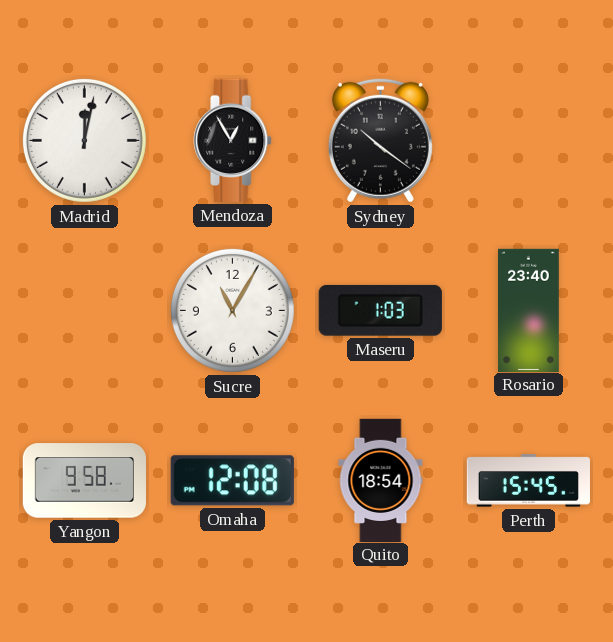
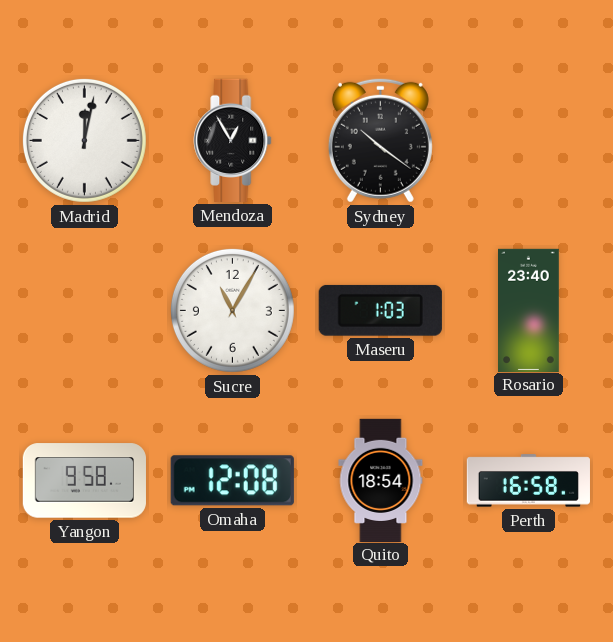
Perth: 15:45 -> 16:58
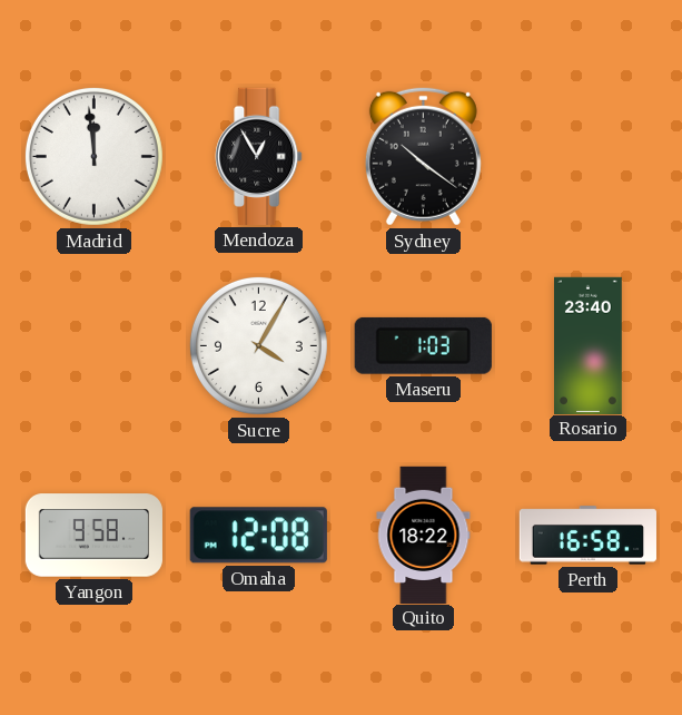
Madrid: 12:02 -> 11:59
Sucre: 11:05 -> 4:05
Quito: 18:54 -> 18:22
